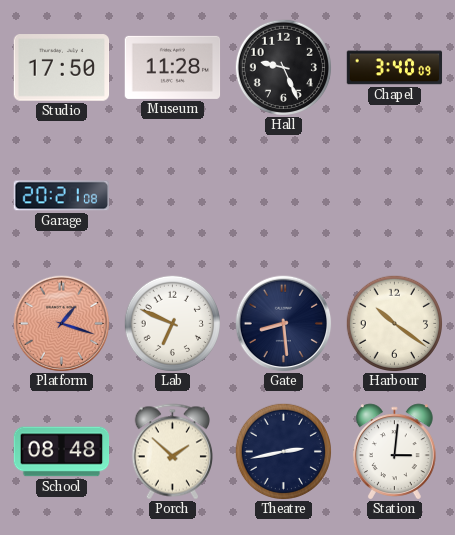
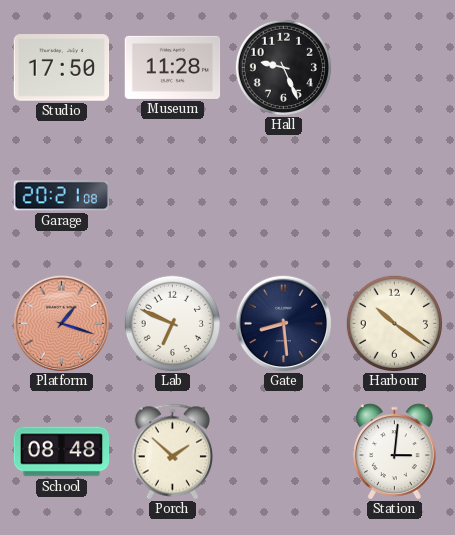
Chapel: 3:40 -> none
Theatre: 2:43 -> none
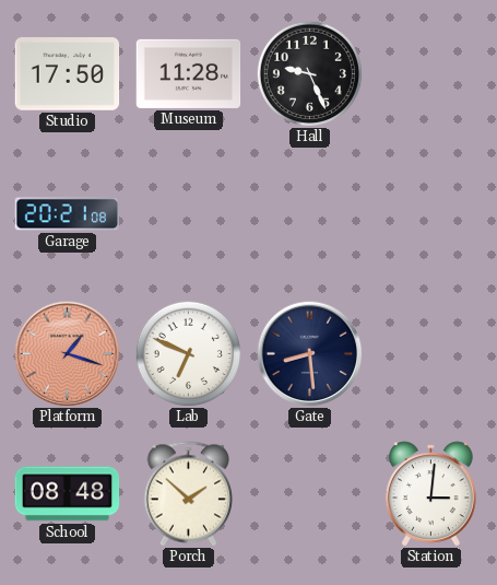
Harbour: 10:21 -> none
